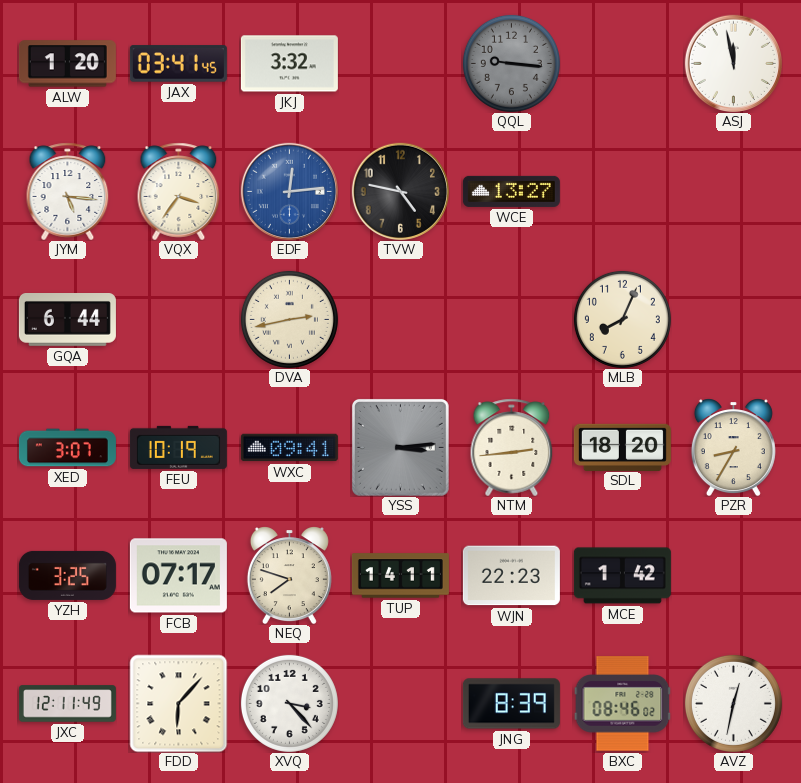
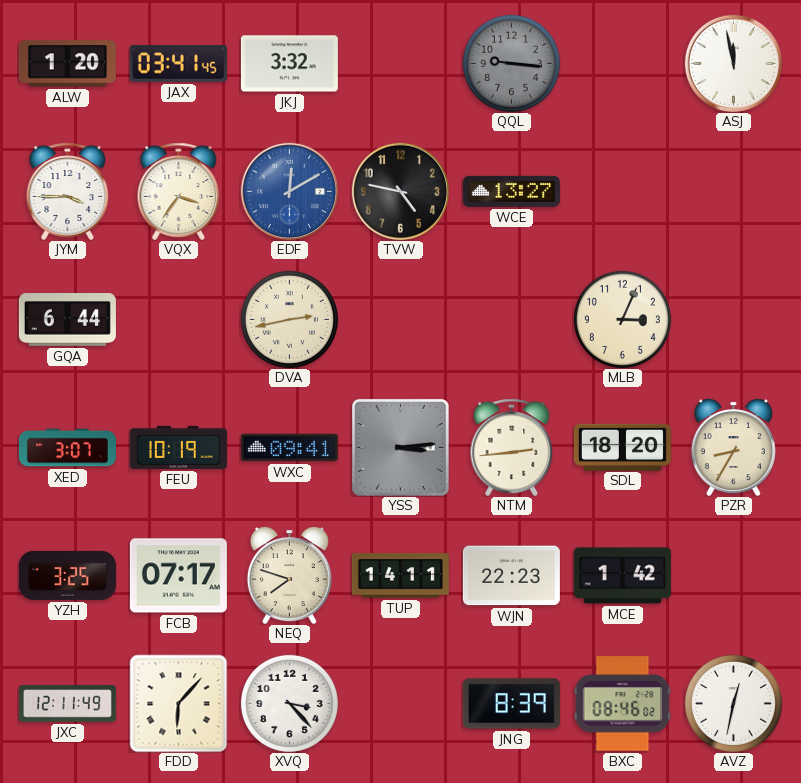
JYM: 5:16 -> 3:45
EDF: 12:14 -> 12:10
MLB: 8:04 -> 3:04
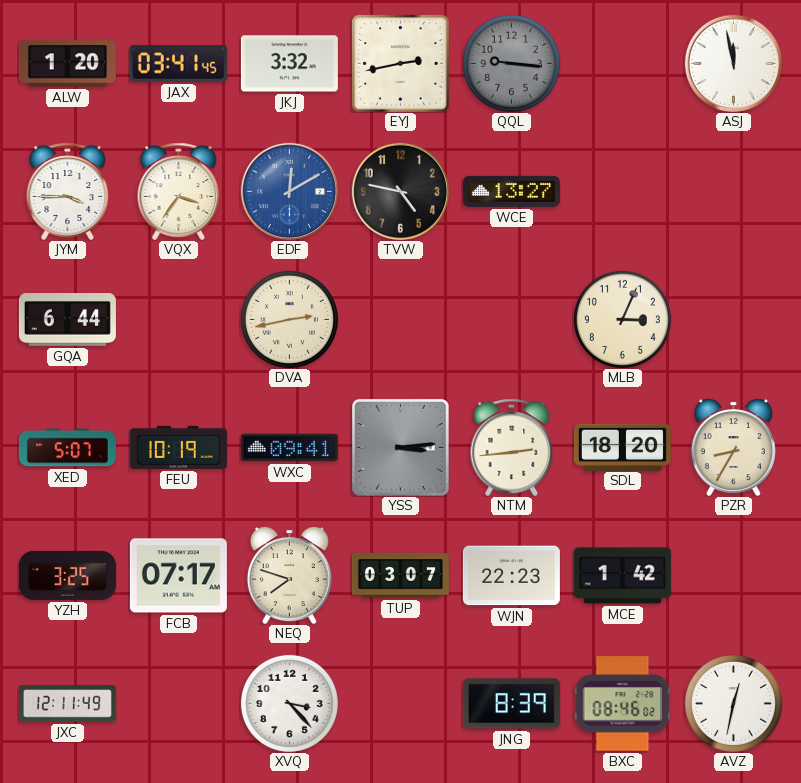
EYJ: none -> 2:43
XED: 3:07 -> 5:07
TUP: 14:11 -> 03:07
FDD: 6:07 -> none
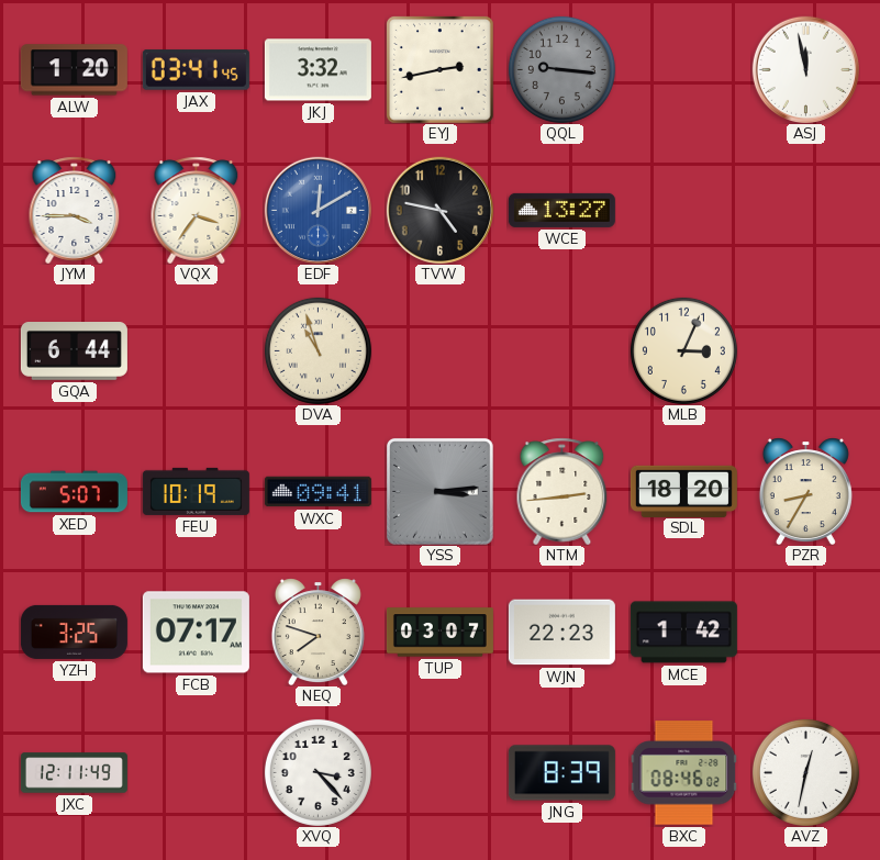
DVA: 2:43 -> 10:57
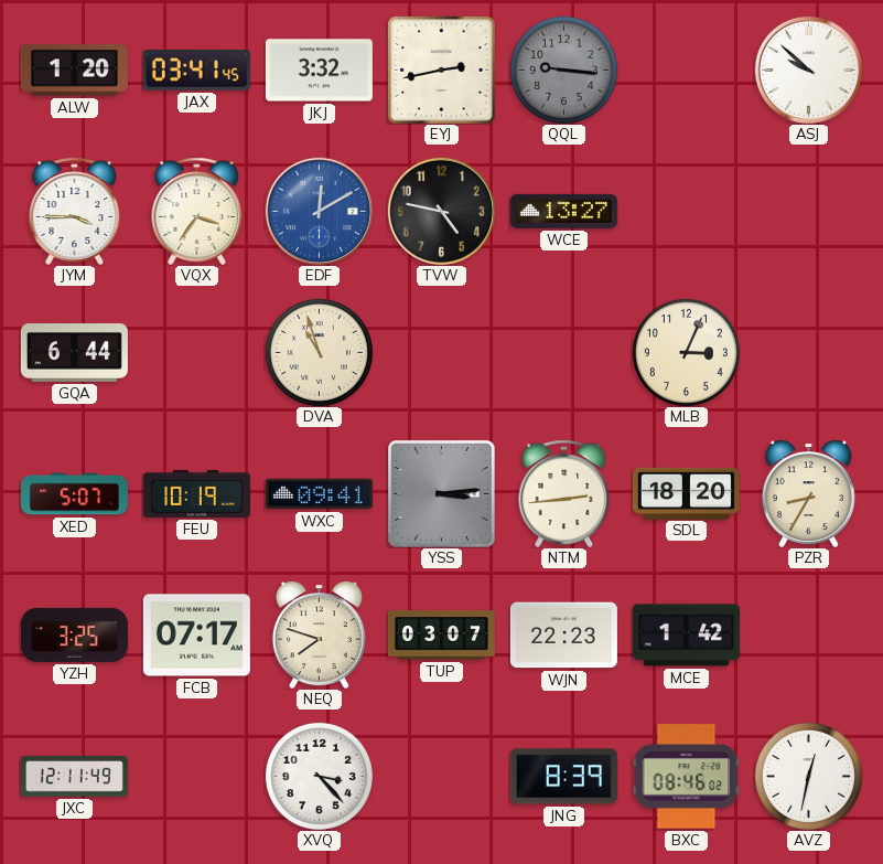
ASJ: 11:58 -> 9:52
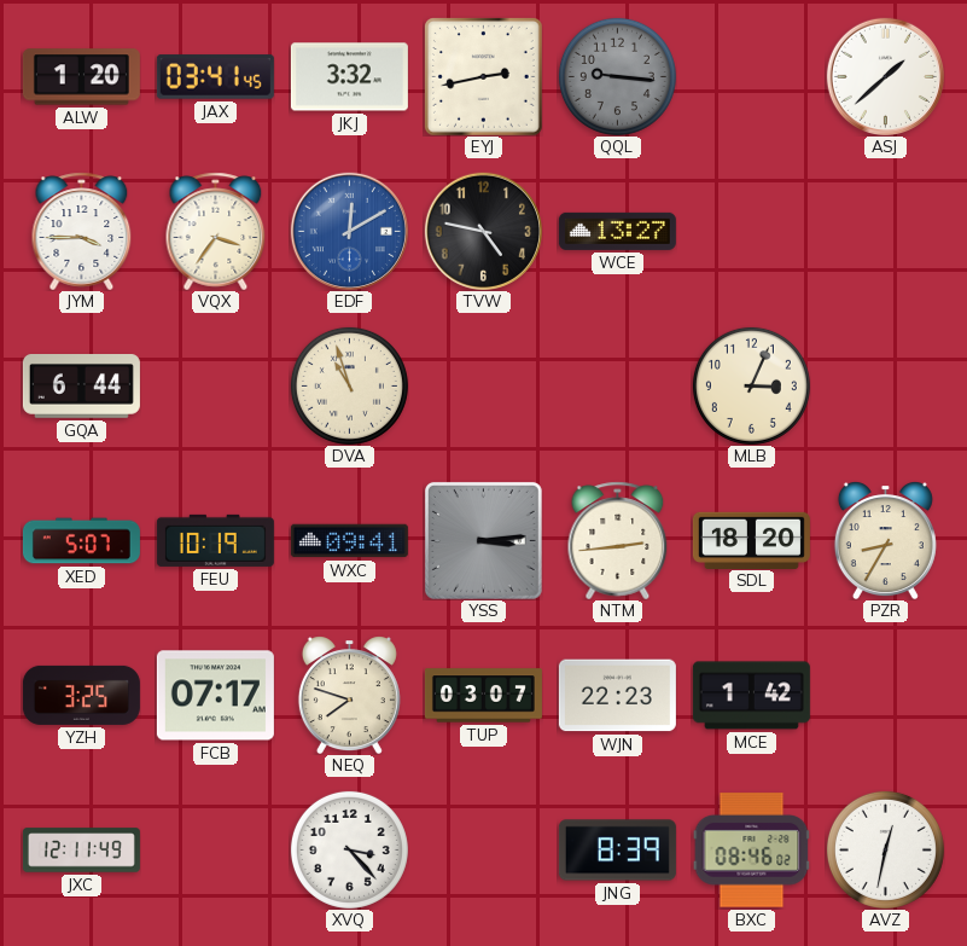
ASJ: 9:52 -> 1:38
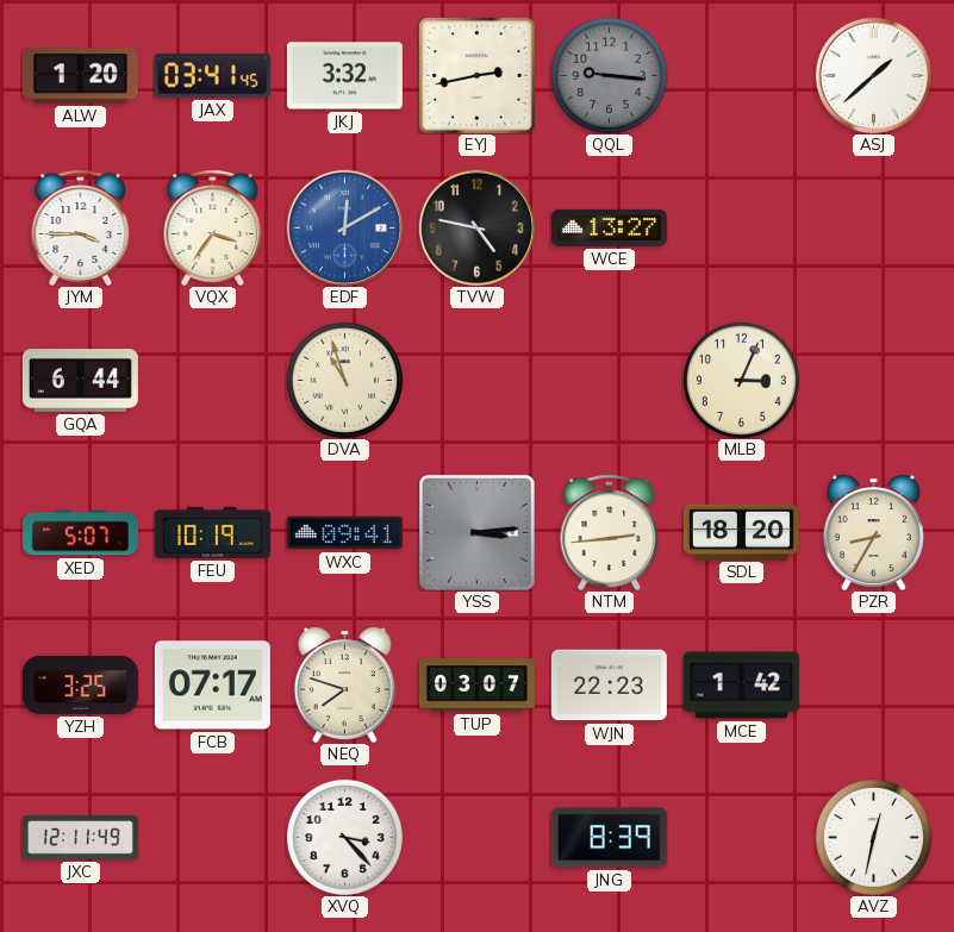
BXC: 08:46 -> none
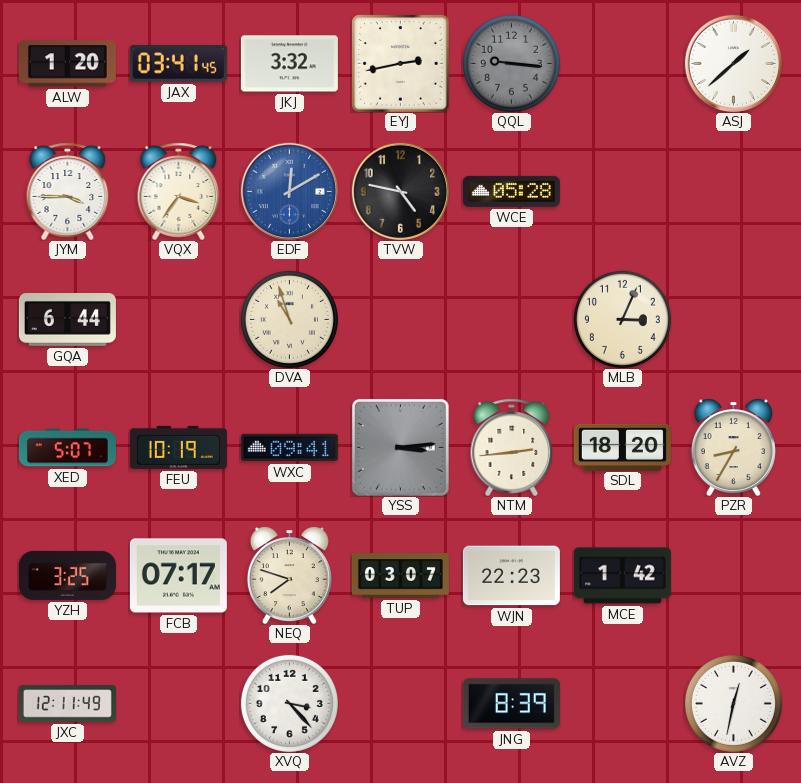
WCE: 13:27 -> 05:28
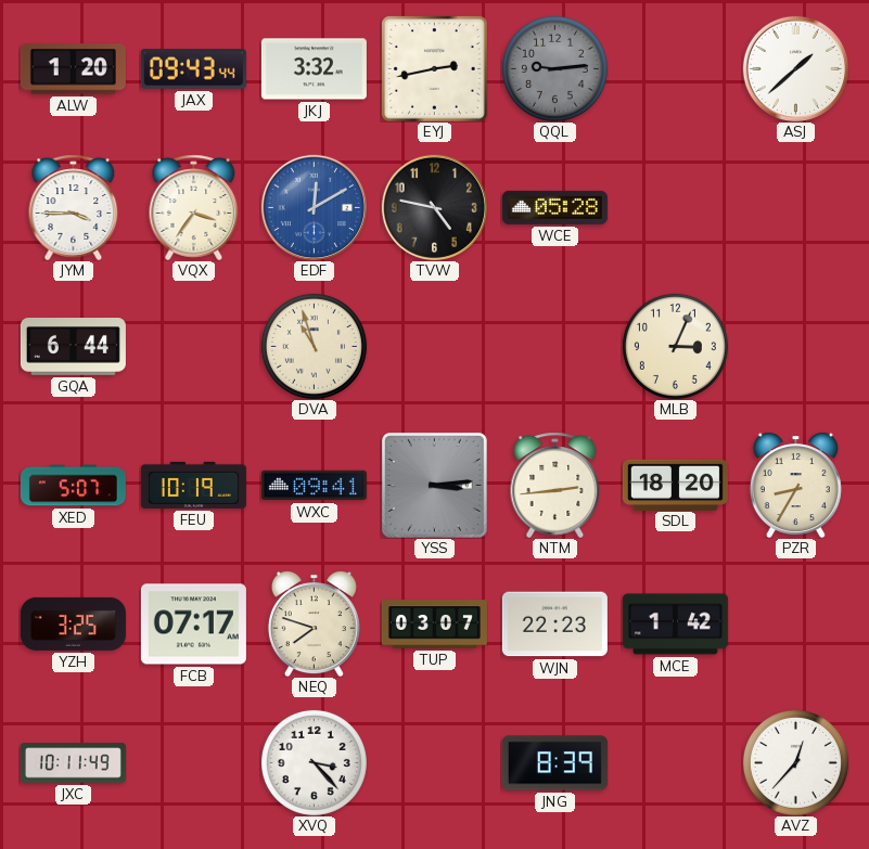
JAX: 03:41 -> 09:43
QQL: 9:16 -> 9:14
JXC: 12:11 -> 10:11
AVZ: 12:32 -> 12:37
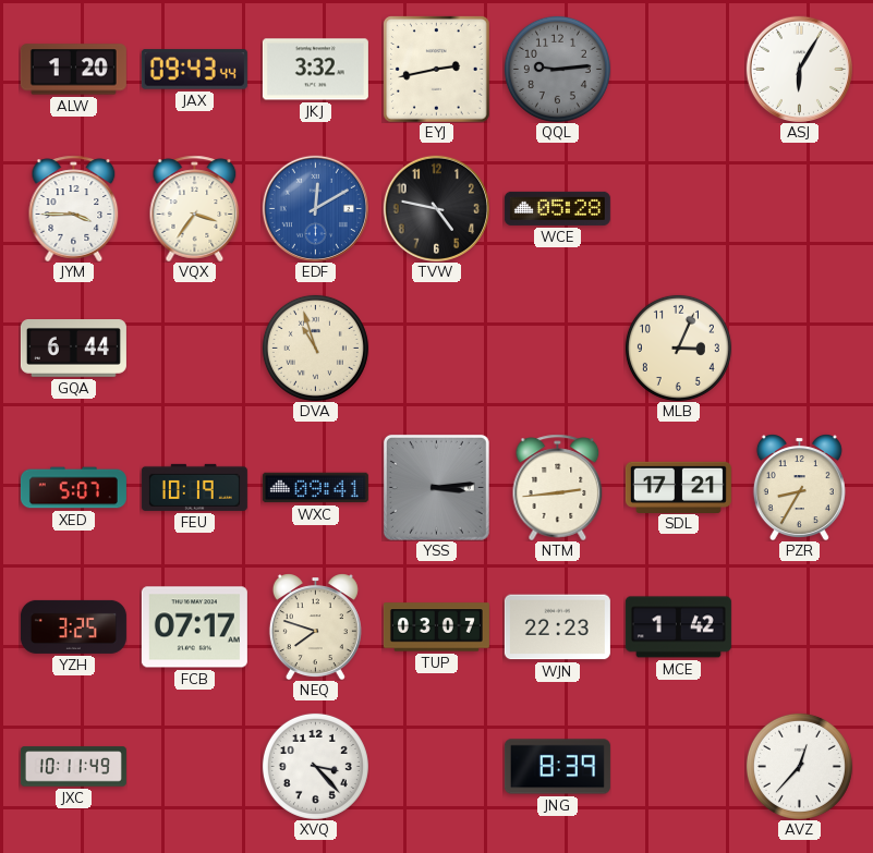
ASJ: 1:38 -> 6:05
SDL: 18:20 -> 17:21
